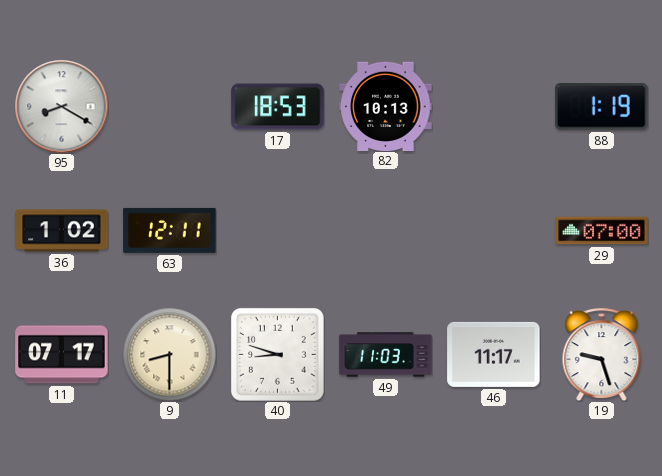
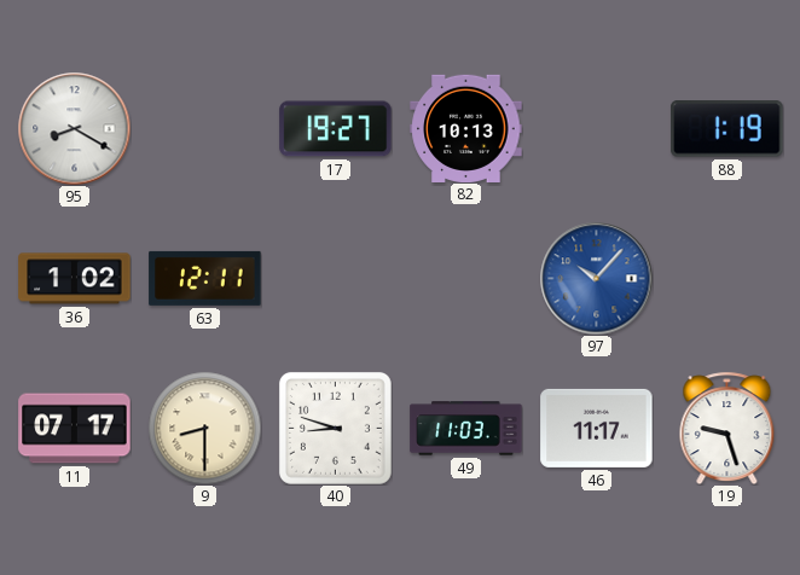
17: 18:53 -> 19:27
97: none -> 10:07
29: 07:00 -> none
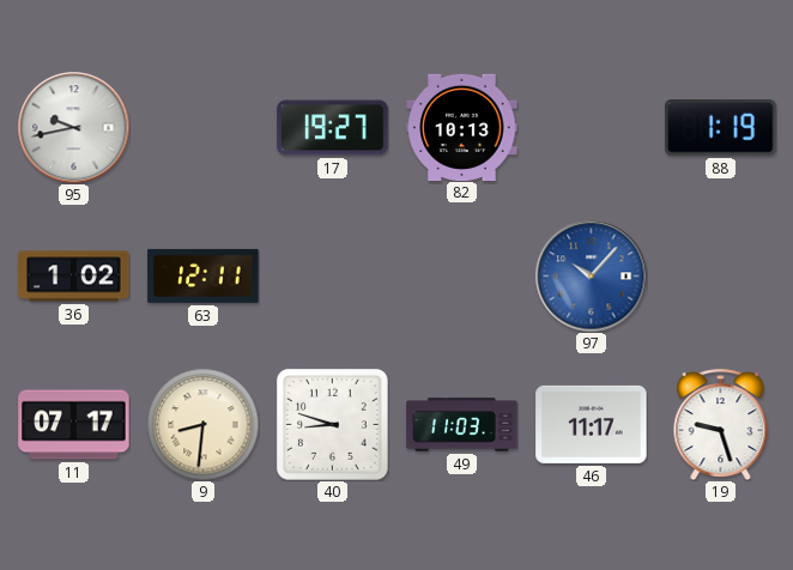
95: 8:20 -> 9:43
9: 8:30 -> 8:31
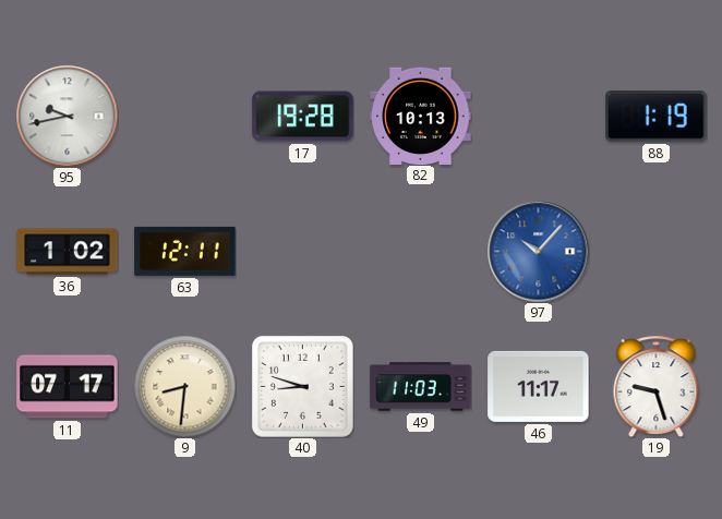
17: 19:27 -> 19:28
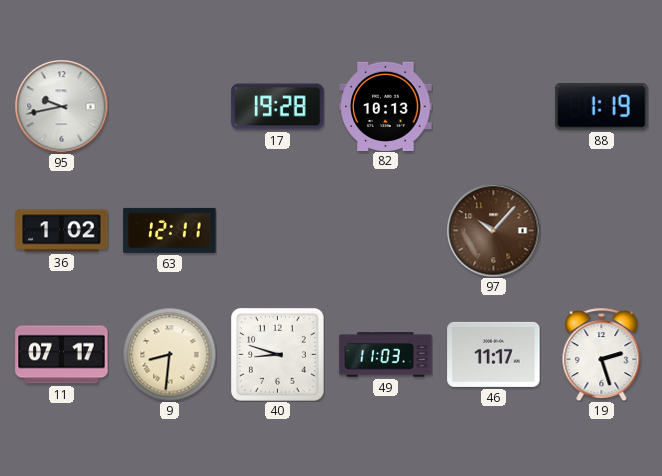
97 dial: blue -> brown
19: 9:27 -> 2:27
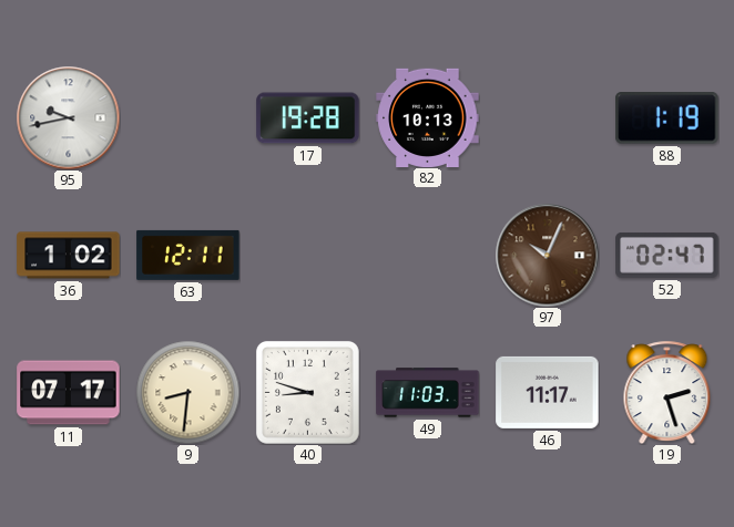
97: 10:07 -> 10:04
52: none -> 02:47
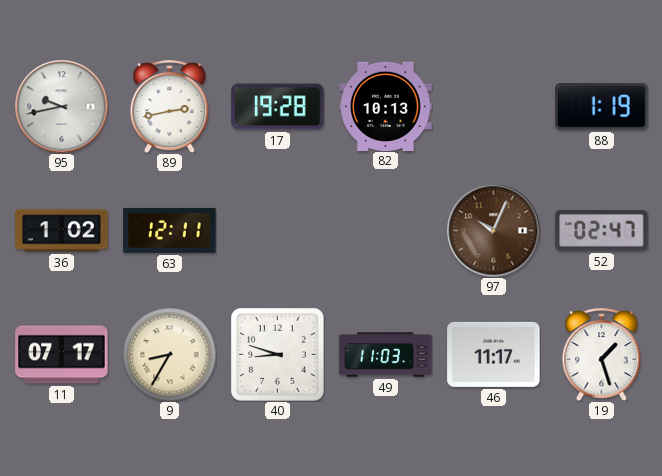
89: none -> 2:43
9: 8:31 -> 8:35
19: 2:27 -> 1:27
